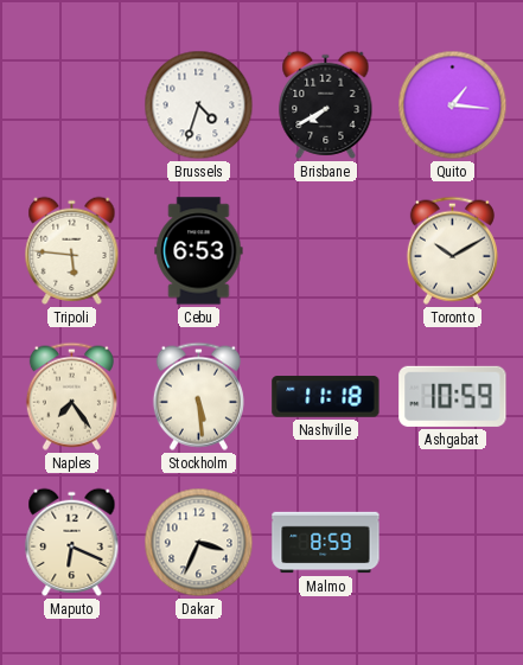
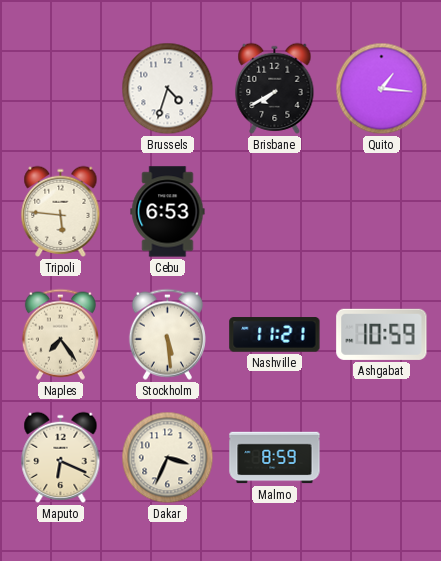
Toronto: 10:10 -> none
Nashville: 11:18 -> 11:21
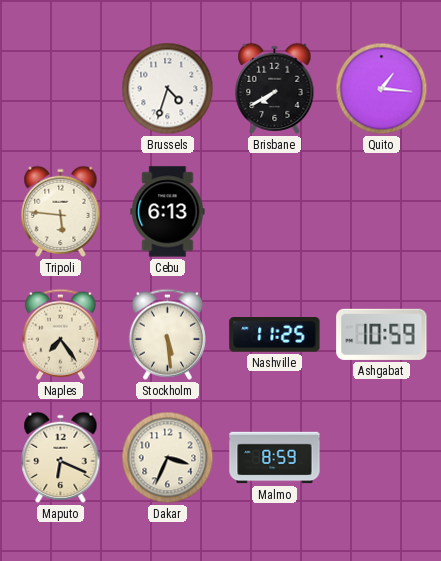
Cebu: 6:53 -> 6:13
Nashville: 11:21 -> 11:25
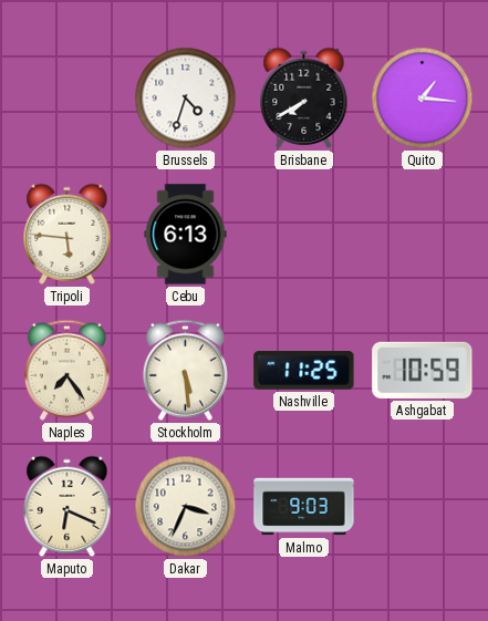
Malmo: 8:59 -> 9:03
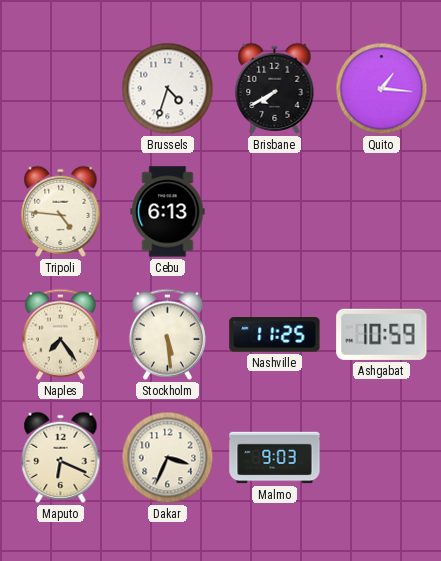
Tripoli: 5:46 -> 4:46
